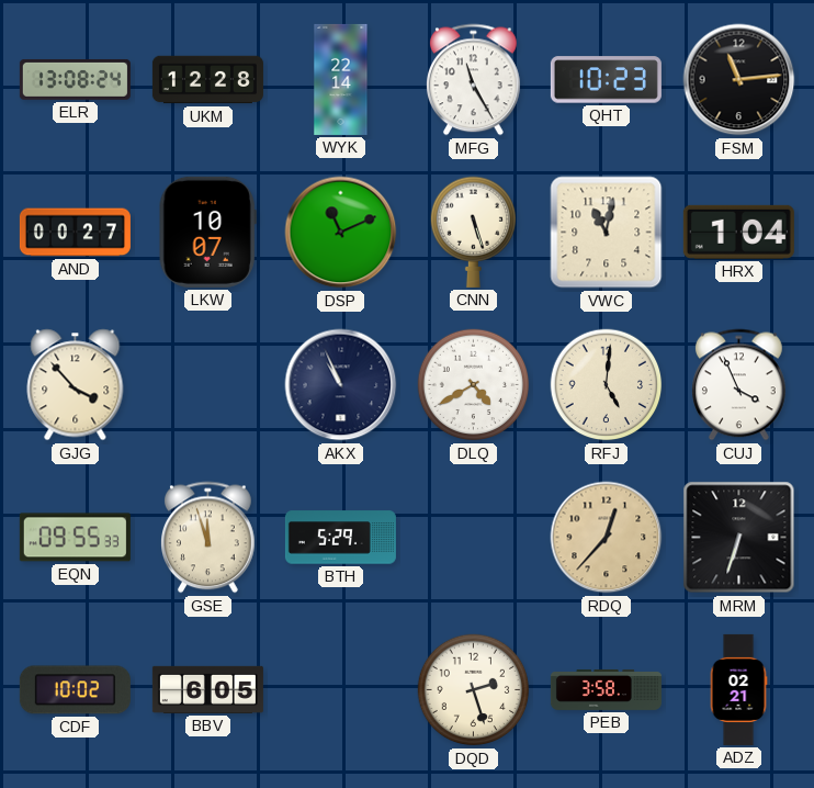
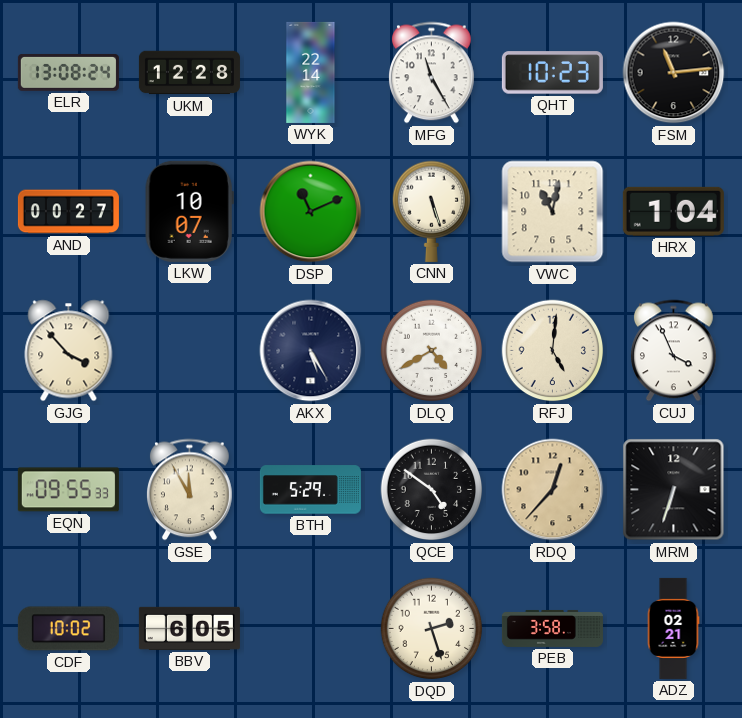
AKX: 10:56 -> 5:25
GSE: 11:57 -> 11:55
QCE: none -> 4:51
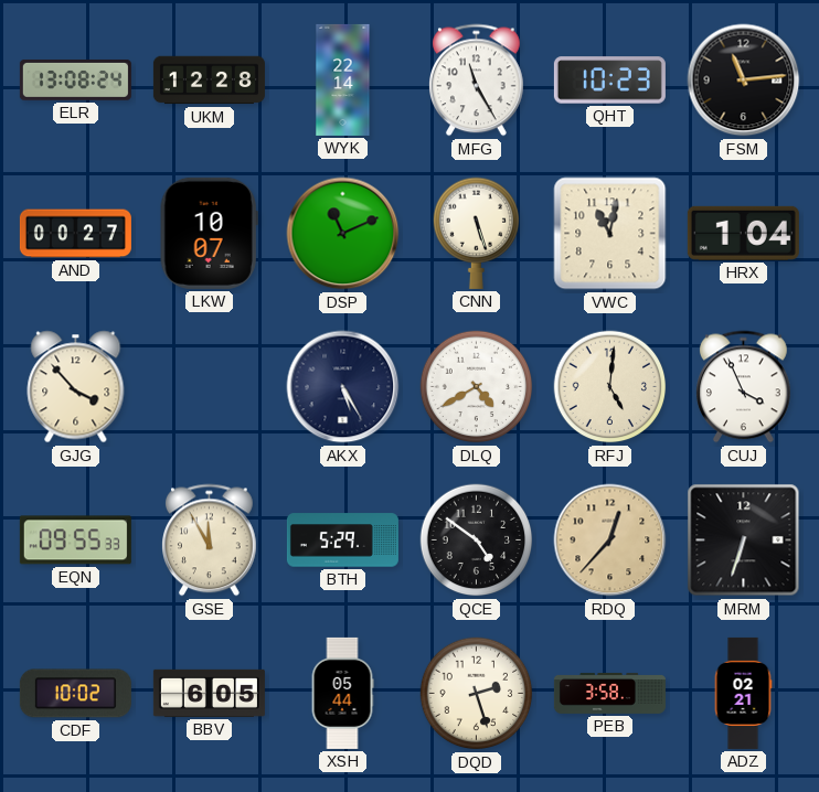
XSH: none -> 05:44
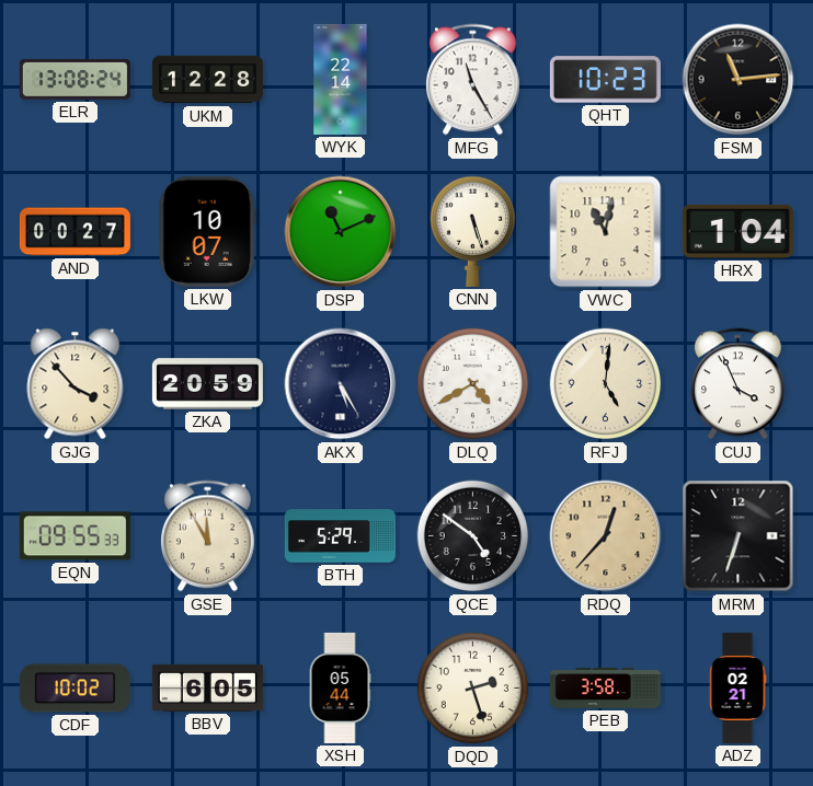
ZKA: none -> 20:59
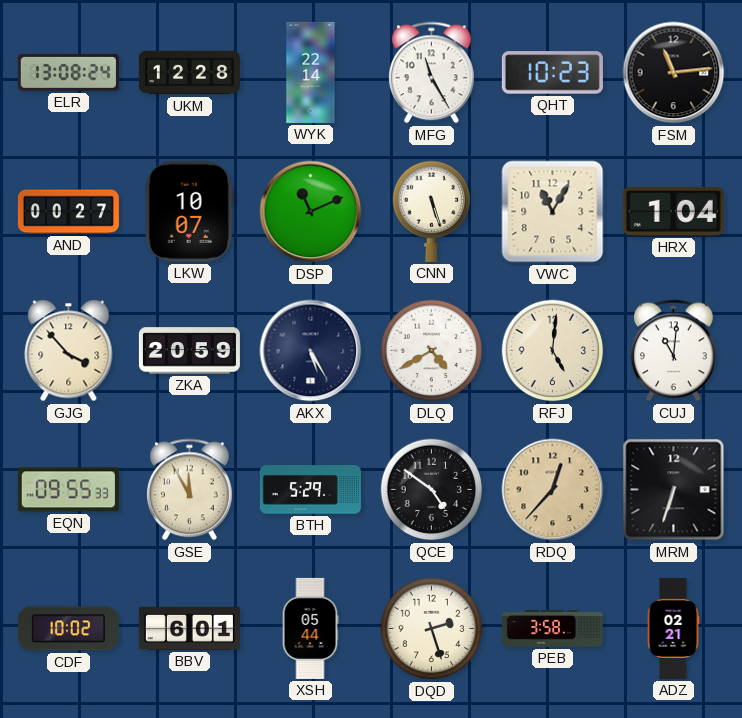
VWC: 11:02 -> 11:05
CUJ: 3:56 -> 11:01
BBV: 6:05 -> 6:01
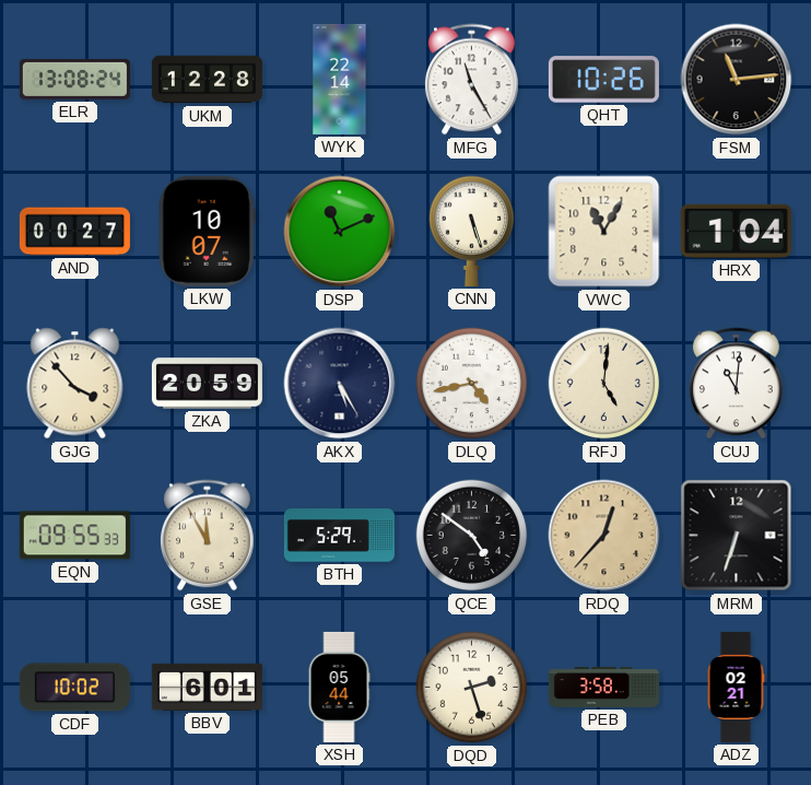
QHT: 10:23 -> 10:26
DLQ: 4:40 -> 4:43
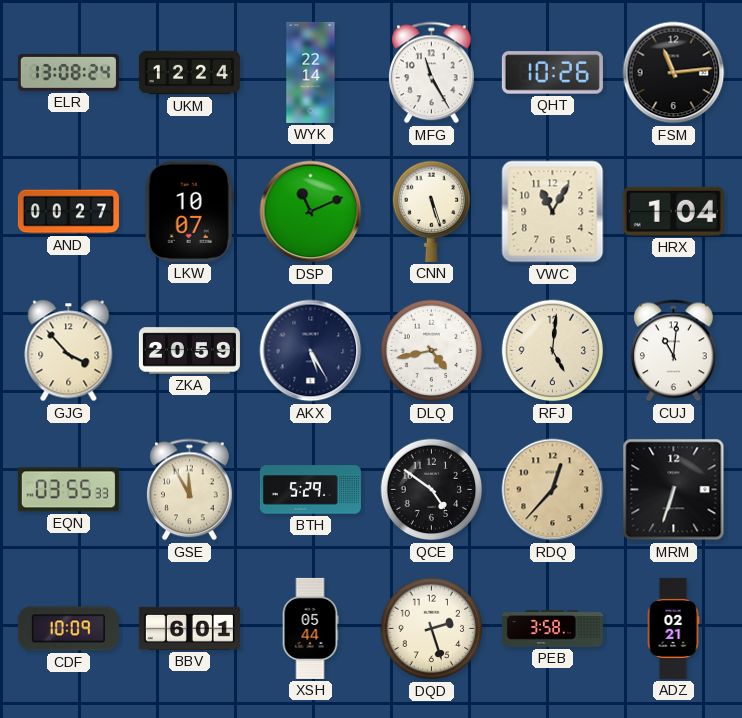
UKM: 12:28 -> 12:24
EQN: 09:55 -> 03:55
CDF: 10:02 -> 10:09
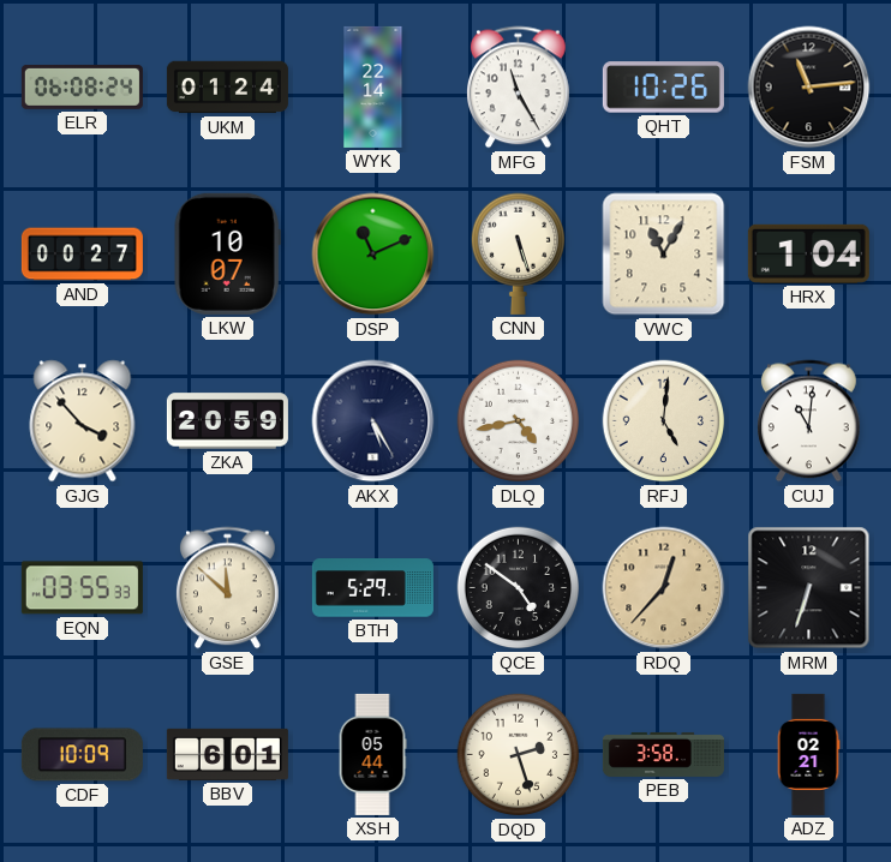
ELR: 13:08 -> 06:08
UKM: 12:24 -> 01:24
GSE: 11:55 -> 11:52
